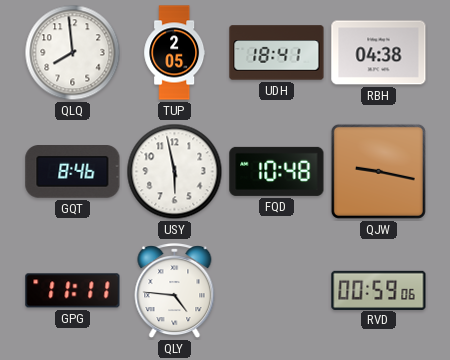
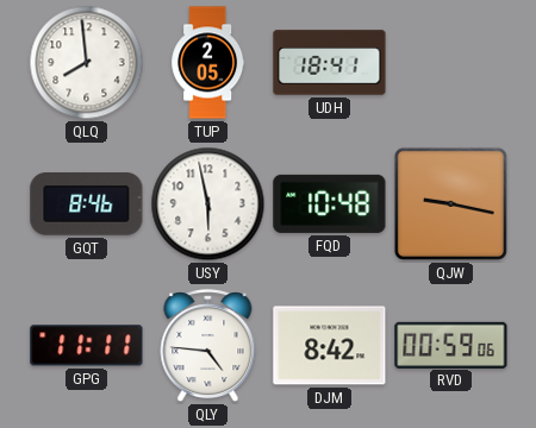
RBH: 04:38 -> none
DJM: none -> 8:42
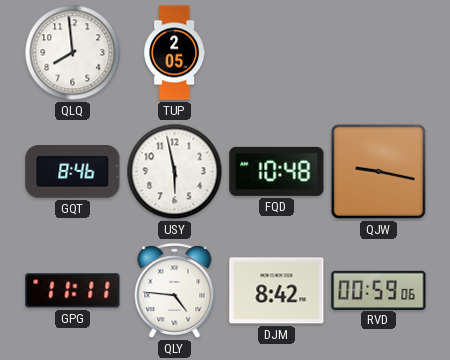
UDH: 18:41 -> none
